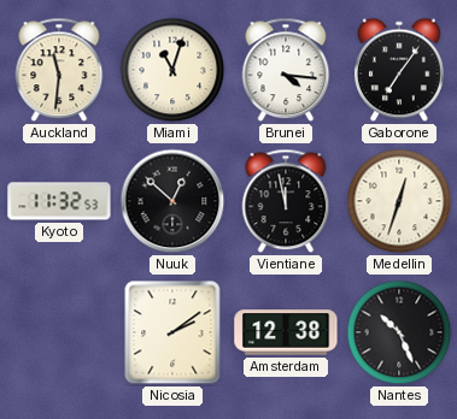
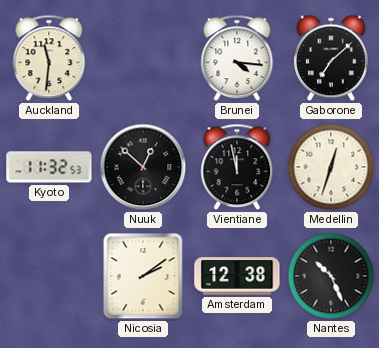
Miami: 11:03 -> none
Gaborone: 7:06 -> 7:08
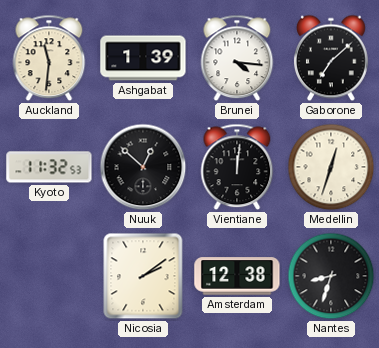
Ashgabat: none -> 1:39
Vientiane: 11:58 -> 12:01
Nantes: 10:26 -> 8:33
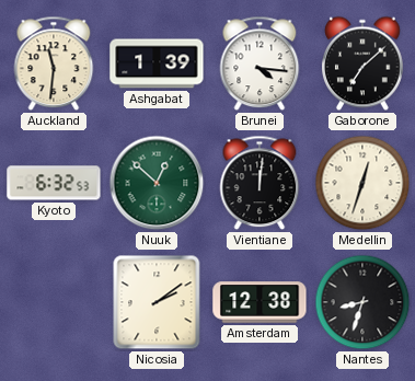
Kyoto: 11:32 -> 6:32
Nuuk dial: black -> green
